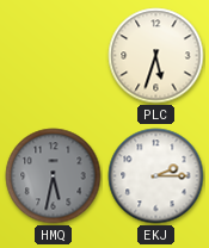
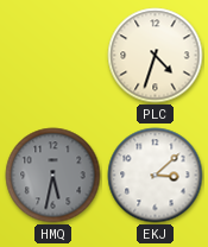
PLC: 5:33 -> 4:33
EKJ: 2:15 -> 3:08
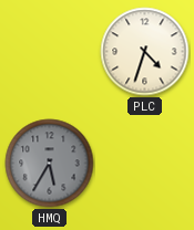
HMQ: 5:32 -> 5:35
EKJ: 3:08 -> none
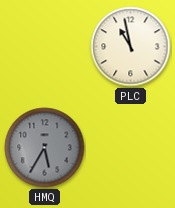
PLC: 4:33 -> 10:58
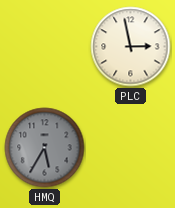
PLC: 10:58 -> 2:58
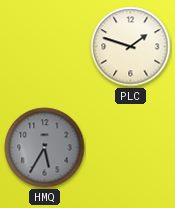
PLC: 2:58 -> 1:48
